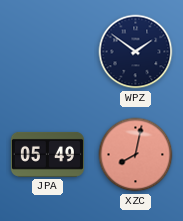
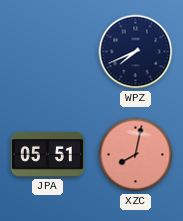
WPZ: 1:51 -> 7:41
JPA: 05:49 -> 05:51
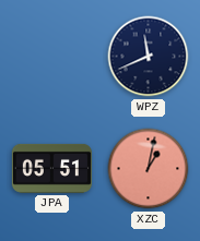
WPZ: 7:41 -> 11:41
XZC: 8:02 -> 1:02
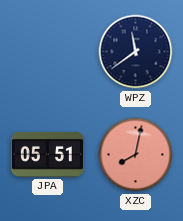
WPZ: 11:41 -> 11:39
XZC: 1:02 -> 8:02
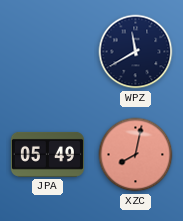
WPZ: 11:39 -> 11:40
JPA: 05:51 -> 05:49
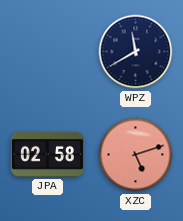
JPA: 05:49 -> 02:58
XZC: 8:02 -> 5:12
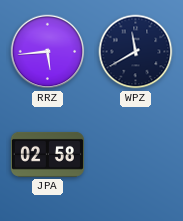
RRZ: none -> 5:44
XZC: 5:12 -> none
